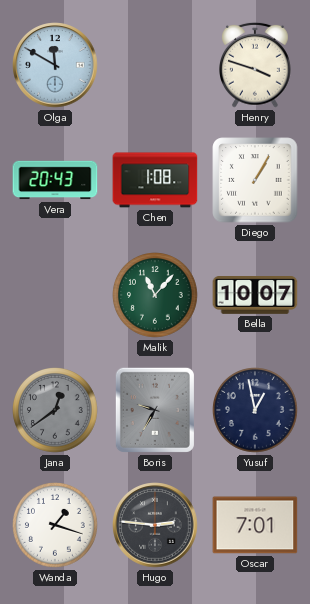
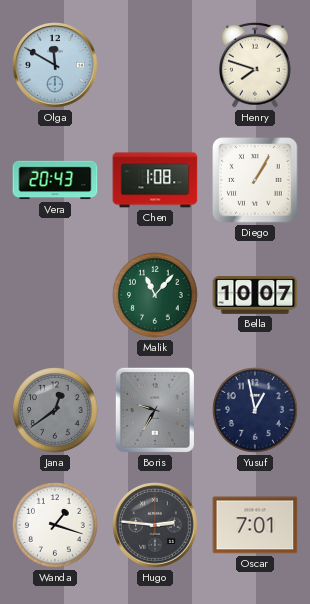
Henry: 3:48 -> 7:48
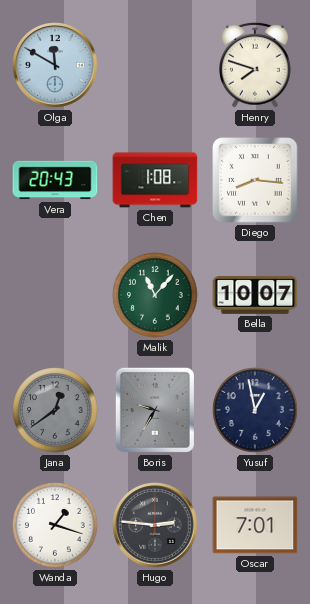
Diego: 1:05 -> 8:16
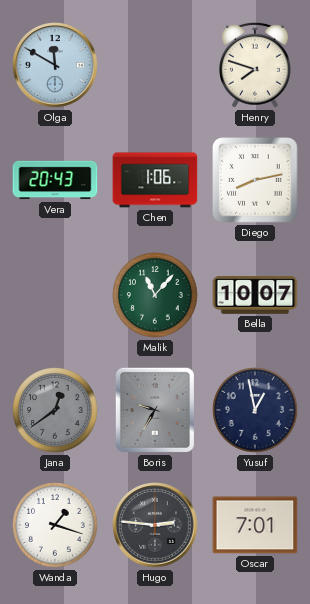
Chen: 1:08 -> 1:06
Diego: 8:16 -> 8:13
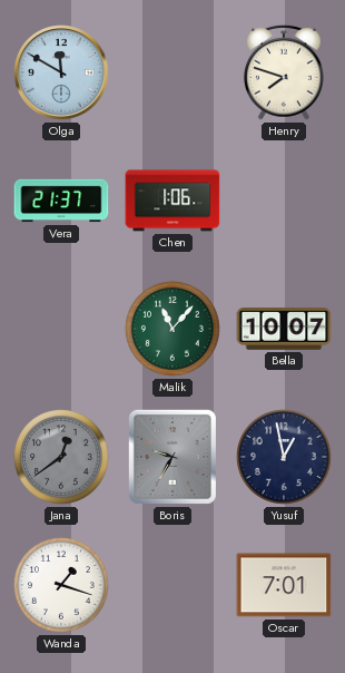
Vera: 20:43 -> 21:37
Diego: 8:13 -> none
Hugo: 2:46 -> none
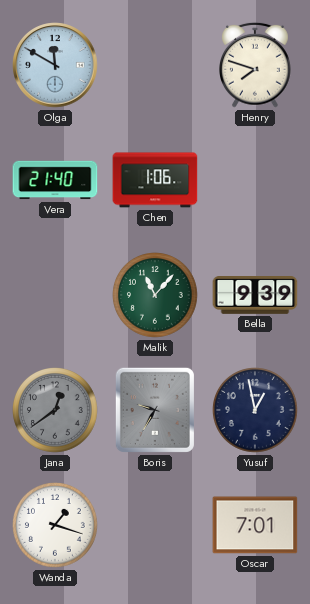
Vera: 21:37 -> 21:40
Bella: 10:07 -> 9:39
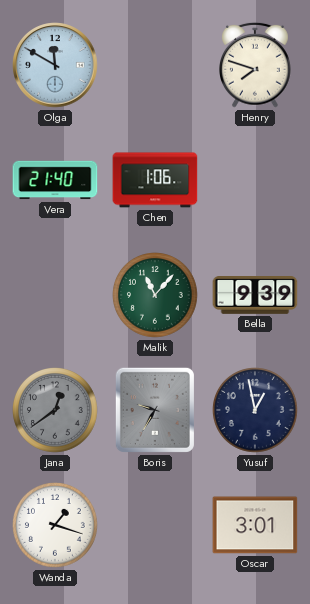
Oscar: 7:01 -> 3:01
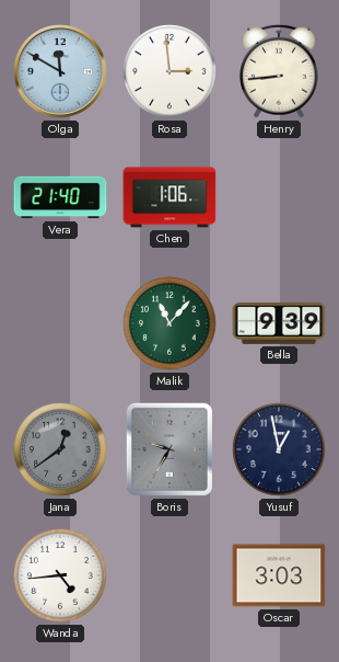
Rosa: none -> 2:59
Henry: 7:48 -> 8:44
Wanda: 1:18 -> 4:44
Oscar: 3:01 -> 3:03
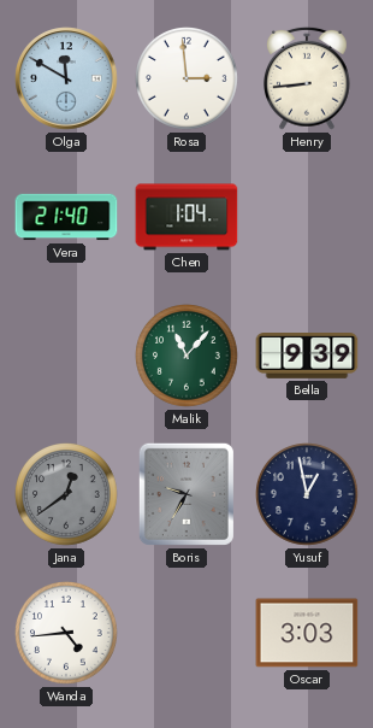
Chen: 1:06 -> 1:04
